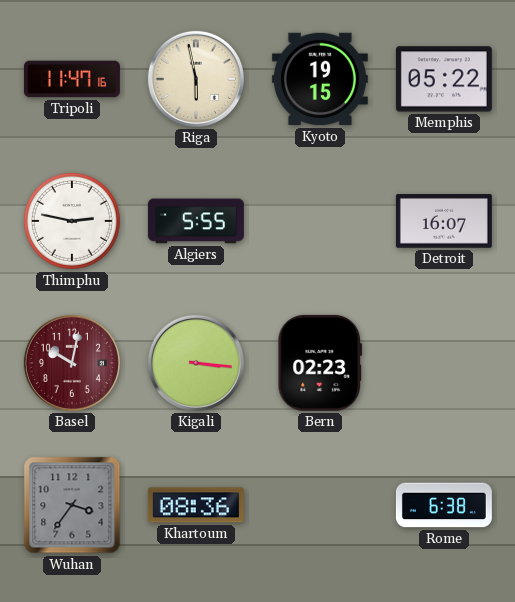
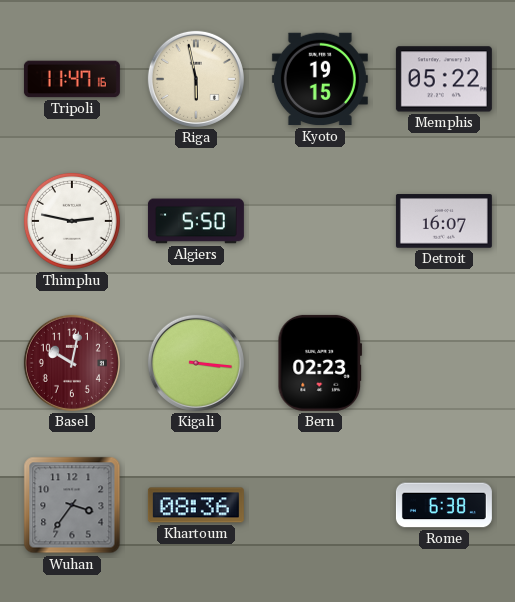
Algiers: 5:55 -> 5:50
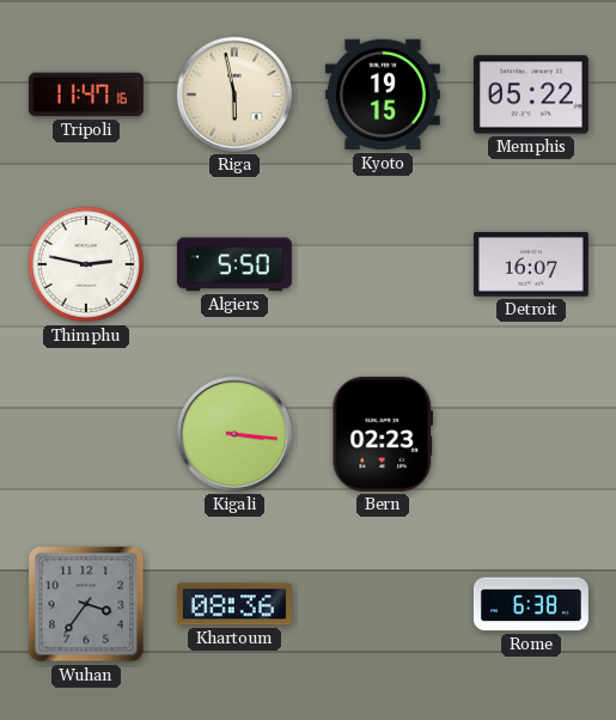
Basel: 10:02 -> none
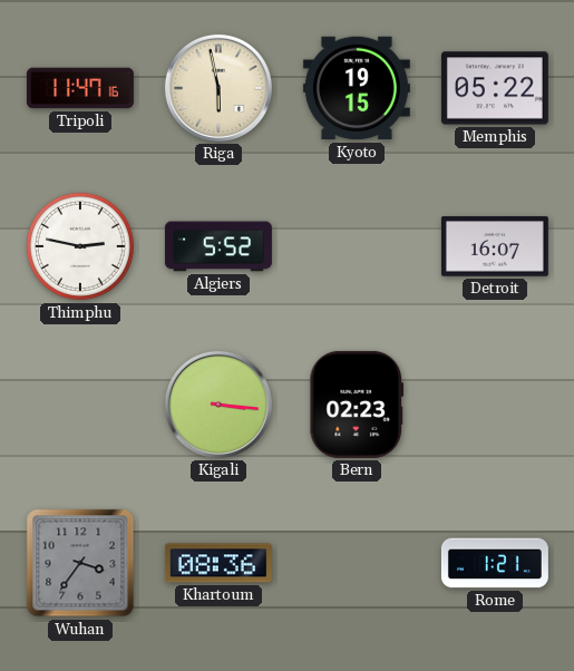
Algiers: 5:50 -> 5:52
Rome: 6:38 -> 1:21
